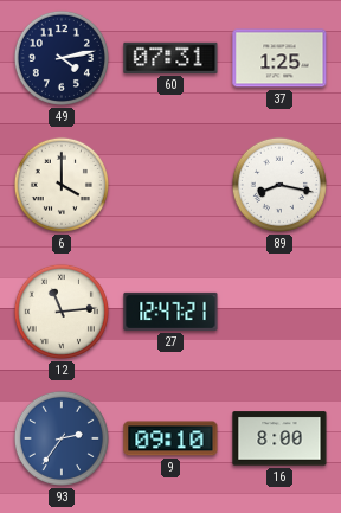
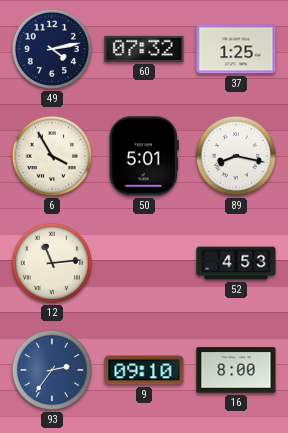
60: 07:31 -> 07:32
6: 4:00 -> 3:55
50: none -> 5:01
27: 12:47 -> none
52: none -> 4:53
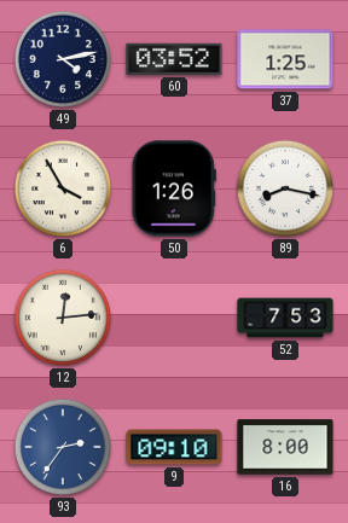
60: 07:32 -> 03:52
50: 5:01 -> 1:26
12: 11:14 -> 12:14
52: 4:53 -> 7:53
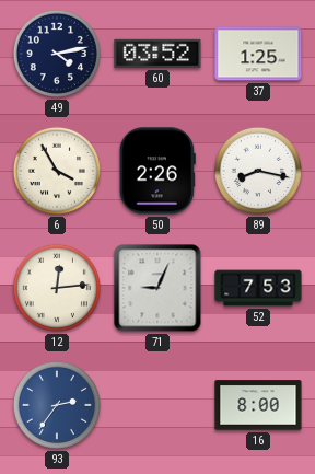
50: 1:26 -> 2:26
71: none -> 9:04
9: 09:10 -> none
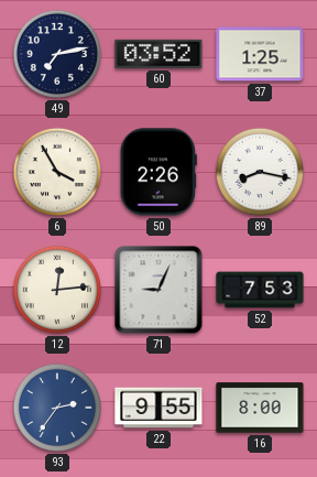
49: 4:13 -> 7:13
22: none -> 9:55
